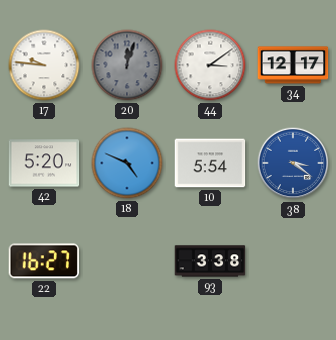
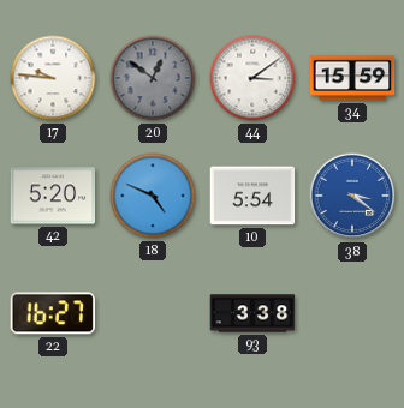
20: 12:03 -> 12:51
34: 12:17 -> 15:59
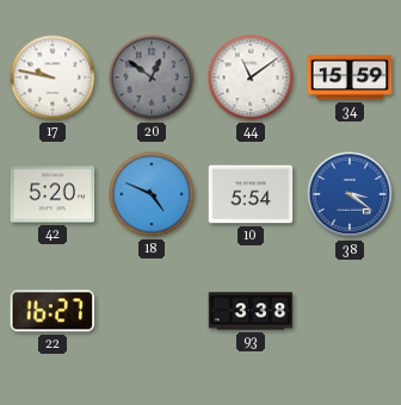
17: 9:46 -> 9:47
44: 3:09 -> 11:09
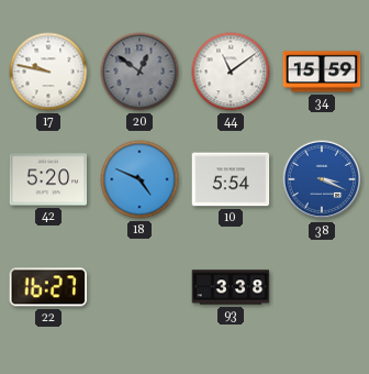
38: 3:21 -> 3:19
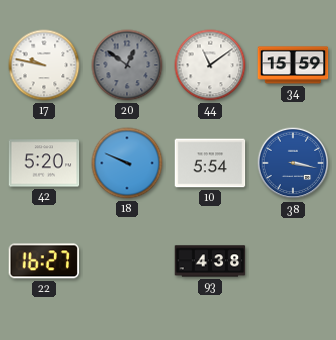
18: 4:49 -> 9:49
38: 3:19 -> 3:17
93: 3:38 -> 4:38
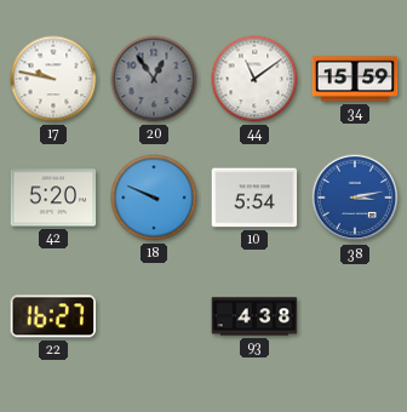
20: 12:51 -> 12:54
38: 3:17 -> 3:13
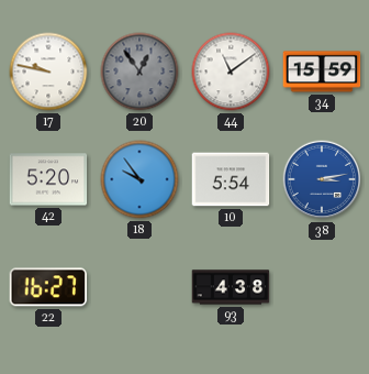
18: 9:49 -> 9:54
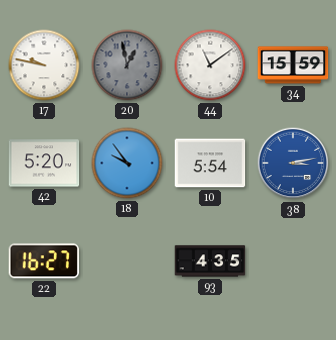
20: 12:54 -> 12:58
93: 4:38 -> 4:35
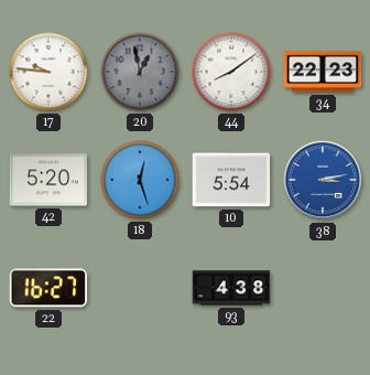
17: 9:47 -> 9:46
44: 11:09 -> 8:09
34: 15:59 -> 22:23
18: 9:54 -> 12:27
93: 4:35 -> 4:38
